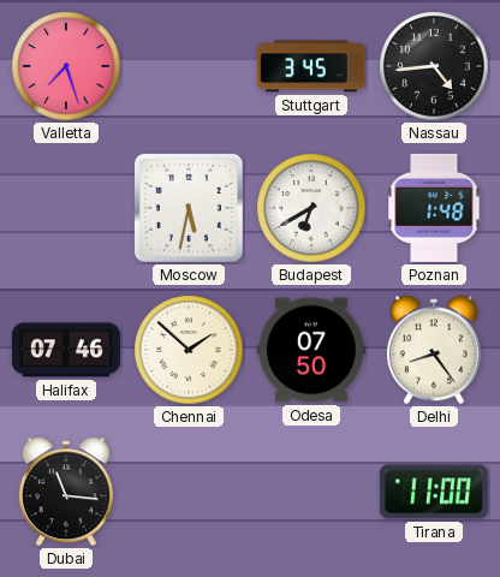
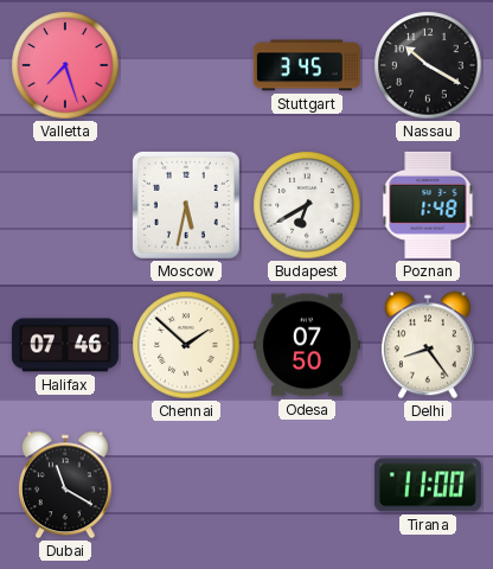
Nassau: 4:44 -> 10:20
Dubai: 11:16 -> 11:20
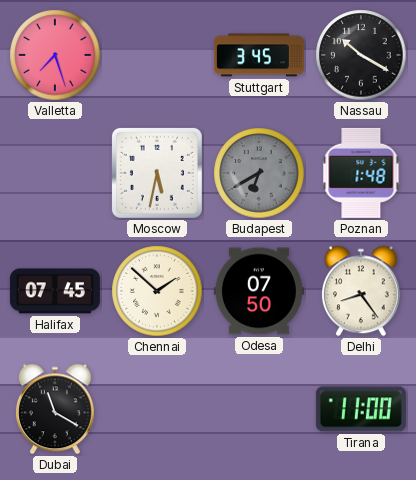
Budapest dial: white -> grey
Halifax: 07:46 -> 07:45
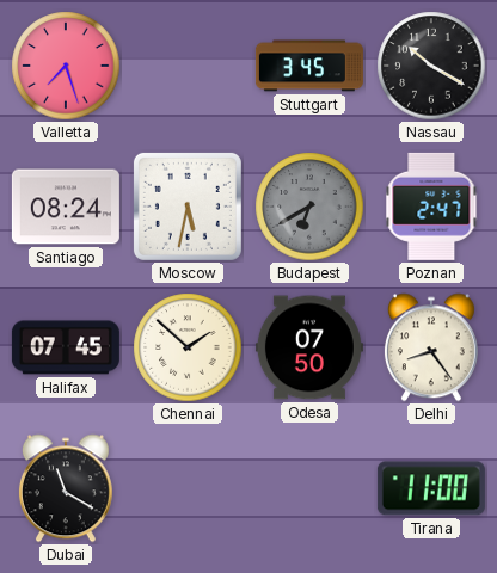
Santiago: none -> 08:24
Poznan: 1:48 -> 2:47
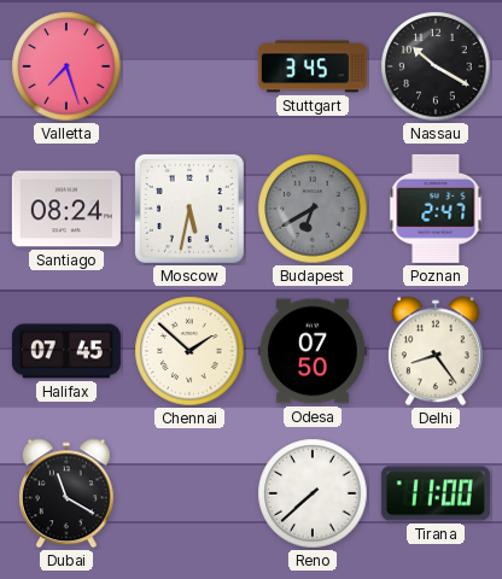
Reno: none -> 7:38
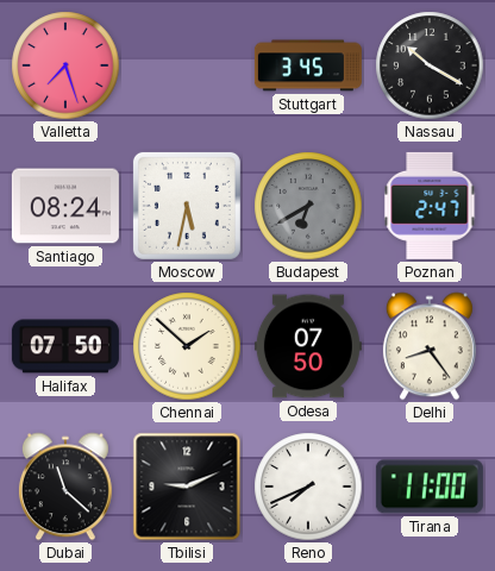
Halifax: 07:45 -> 07:50
Dubai: 11:20 -> 11:22
Tbilisi: none -> 9:11
Reno: 7:38 -> 7:41
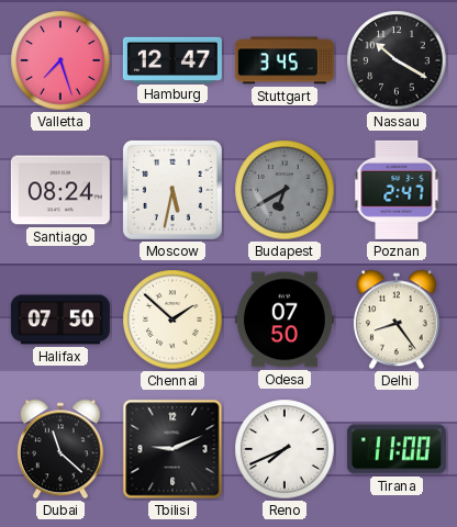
Hamburg: none -> 12:47
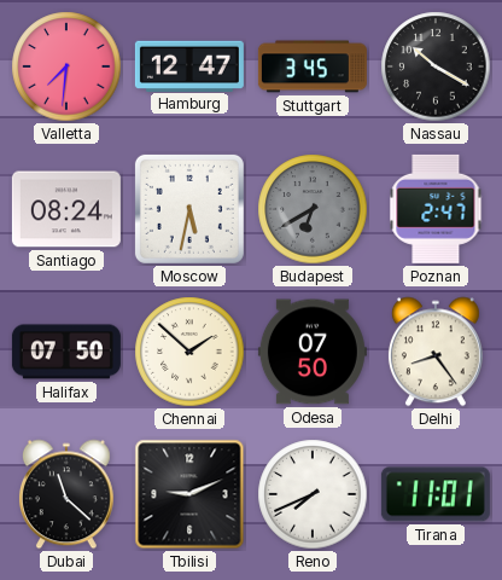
Valletta: 7:27 -> 7:31
Tirana: 11:00 -> 11:01
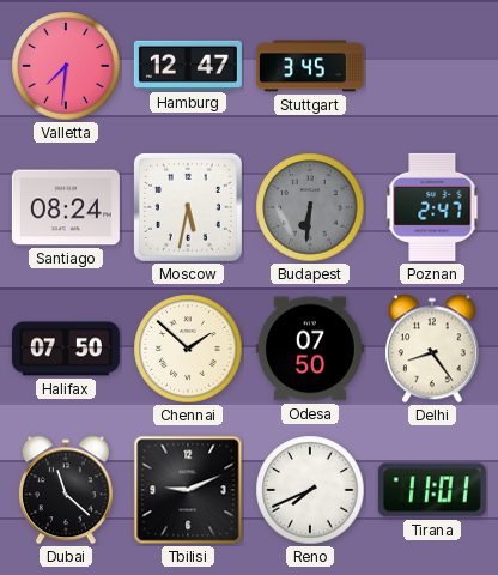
Nassau: 10:20 -> none
Budapest: 6:40 -> 6:31
